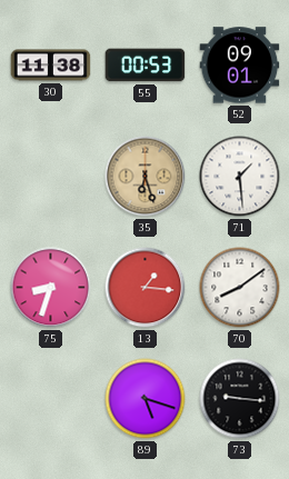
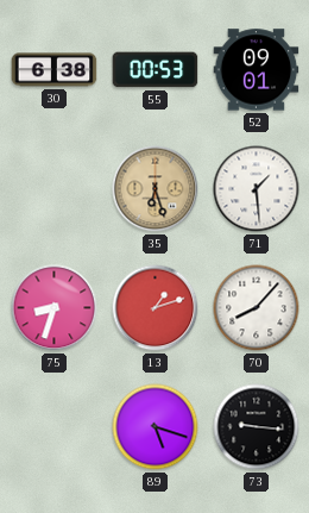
30: 11:38 -> 6:38
13: 1:16 -> 1:12
70: 8:09 -> 8:07
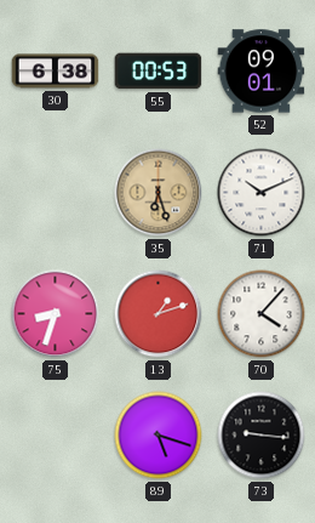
71: 1:29 -> 10:11
70: 8:07 -> 4:07
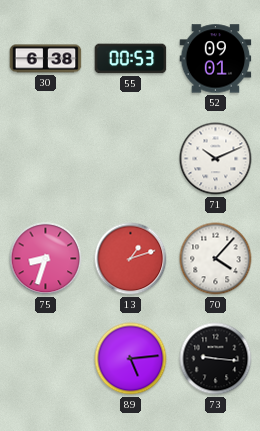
35: 6:27 -> none
89: 5:18 -> 5:14
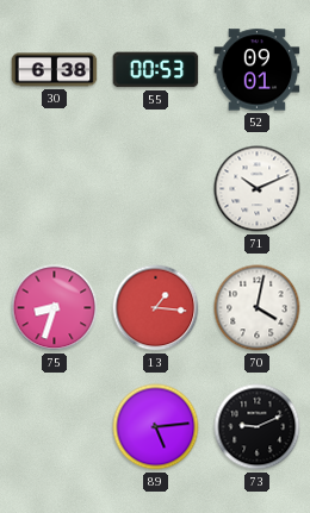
13: 1:12 -> 1:16
70: 4:07 -> 4:02
73: 9:16 -> 9:11
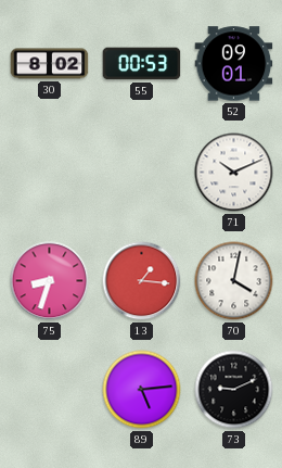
30: 6:38 -> 8:02
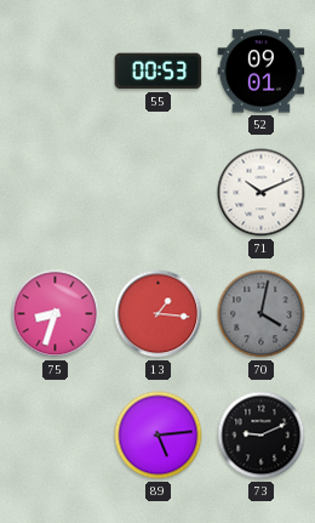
30: 8:02 -> none
70 dial: white -> grey
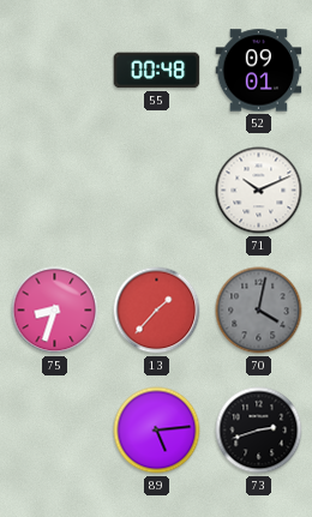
55: 00:53 -> 00:48
13: 1:16 -> 1:37
73: 9:11 -> 2:42
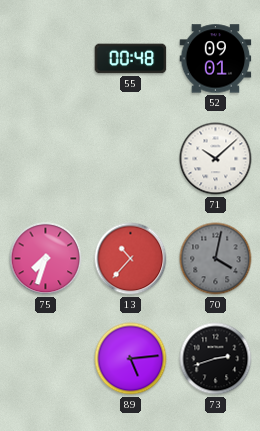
71: 10:11 -> 10:08
75: 8:33 -> 7:33
13: 1:37 -> 10:37
